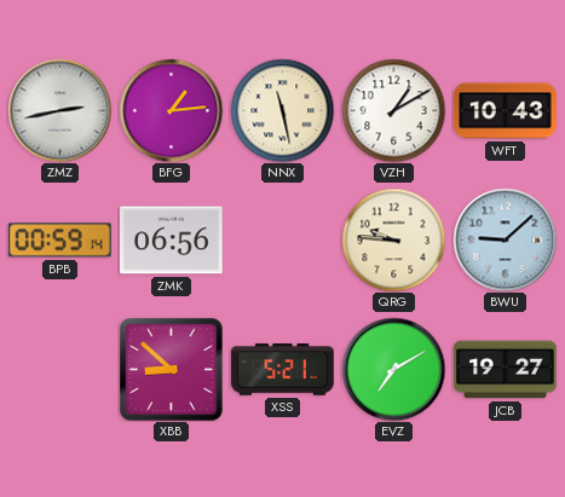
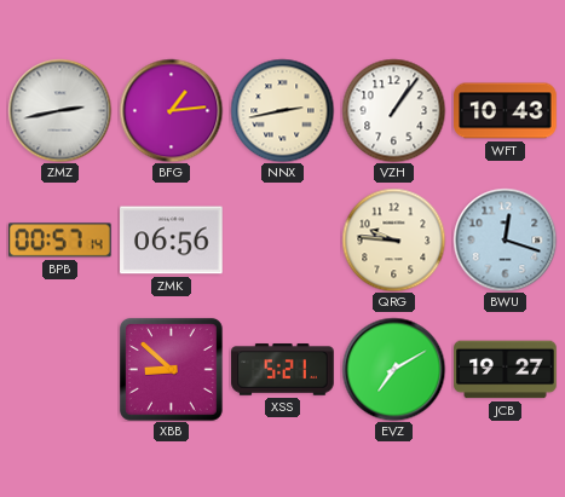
NNX: 11:28 -> 2:43
VZH: 1:10 -> 1:06
BPB: 00:59 -> 00:57
BWU: 9:08 -> 12:18
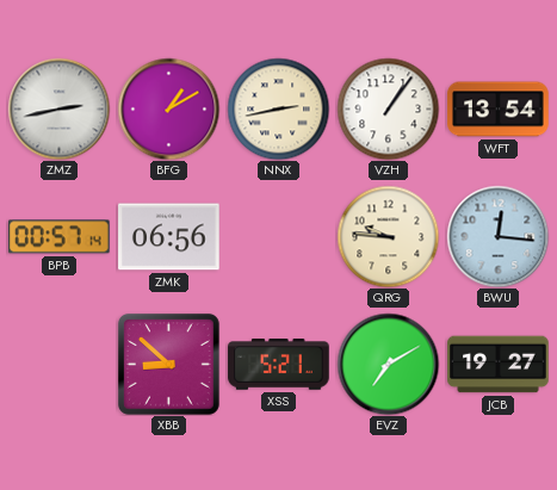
BFG: 1:14 -> 1:10
WFT: 10:43 -> 13:54
BWU: 12:18 -> 12:16
